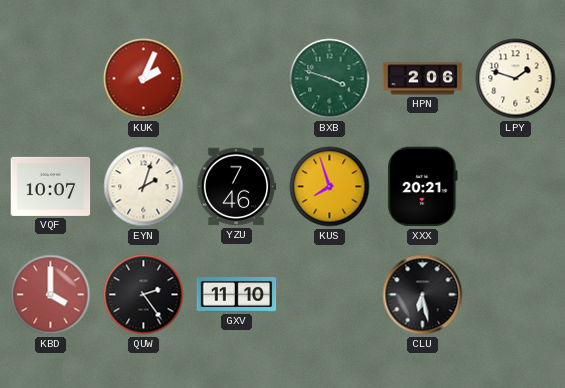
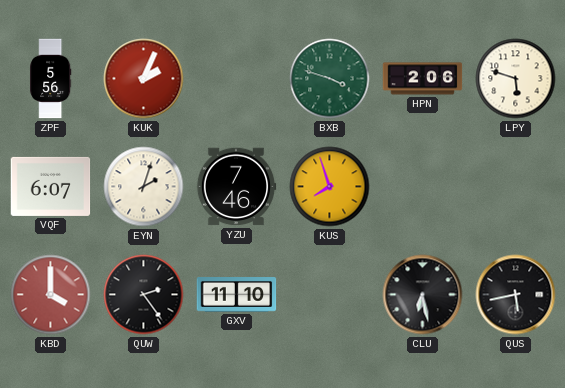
ZPF: none -> 5:56
LPY: 1:48 -> 5:48
VQF: 10:07 -> 6:07
XXX: 20:21 -> none
QUS: none -> 5:43
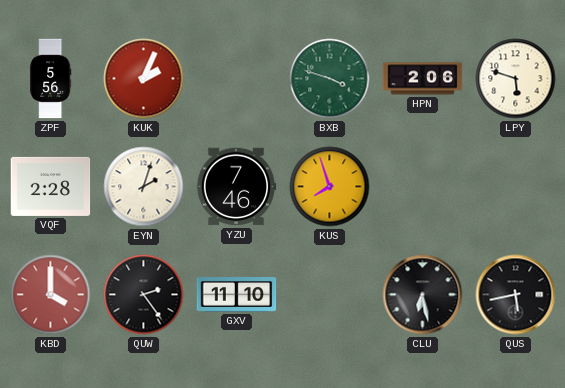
VQF: 6:07 -> 2:28
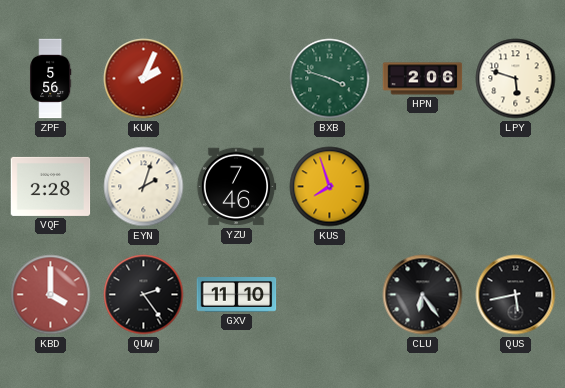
CLU: 6:28 -> 6:24
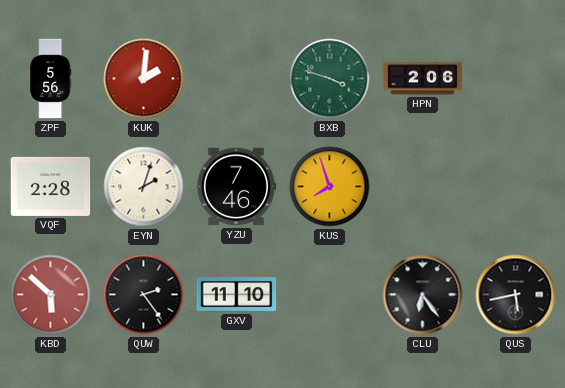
KUK: 2:04 -> 2:01
LPY: 5:48 -> none
KBD: 4:00 -> 5:52
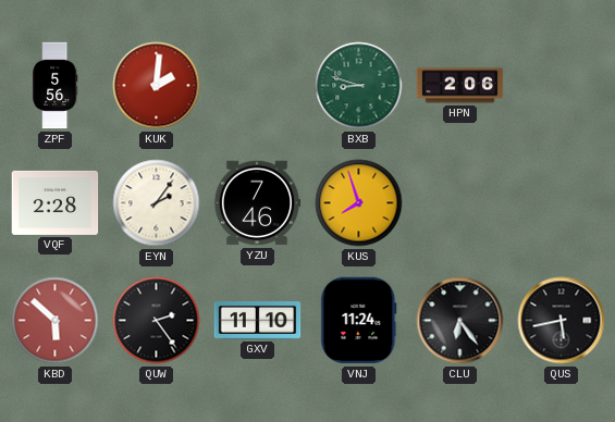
BXB: 3:48 -> 8:48
EYN: 2:03 -> 2:06
VNJ: none -> 11:24
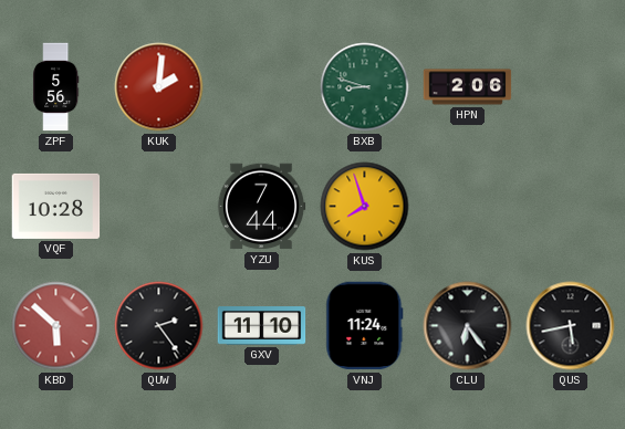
VQF: 2:28 -> 10:28
EYN: 2:06 -> none
YZU: 7:46 -> 7:44
